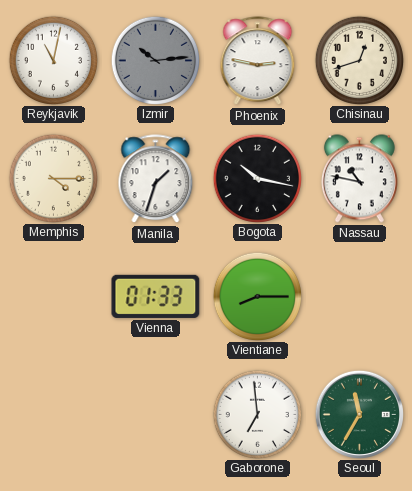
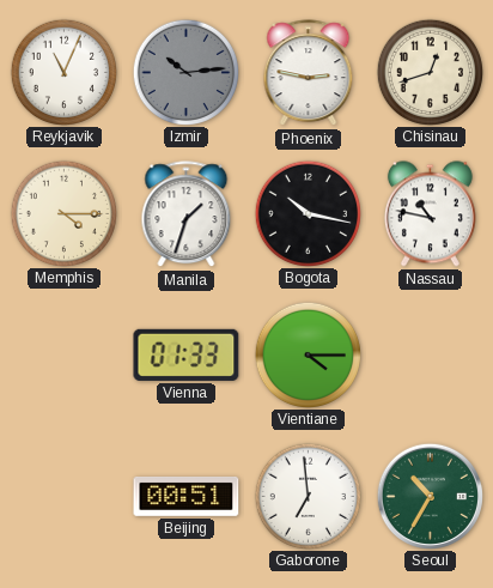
Reykjavik: 11:02 -> 11:04
Vientiane: 8:15 -> 4:15
Beijing: none -> 00:51
Seoul: 11:35 -> 10:35
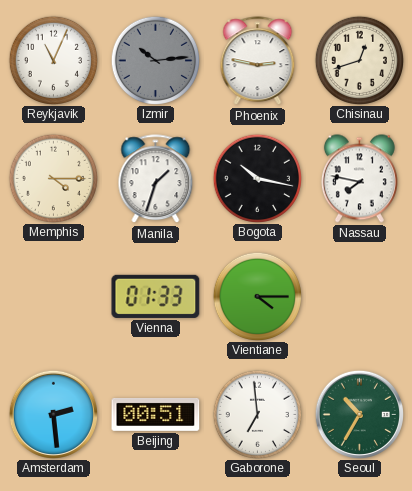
Nassau: 10:47 -> 7:47
Amsterdam: none -> 2:29
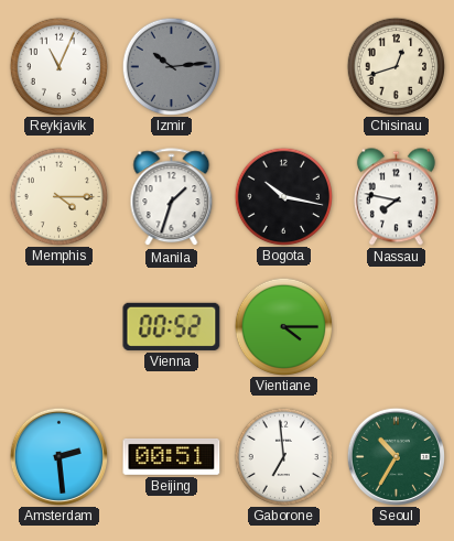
Phoenix: 2:47 -> none
Vienna: 01:33 -> 00:52
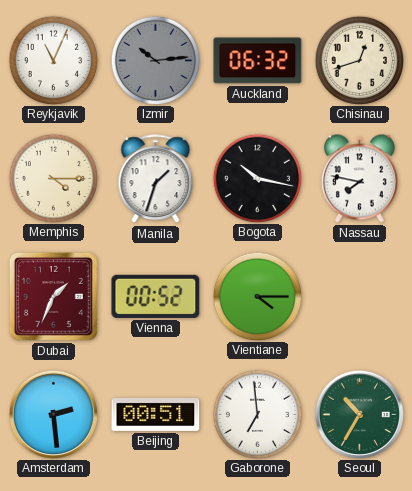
Auckland: none -> 06:32
Dubai: none -> 1:34
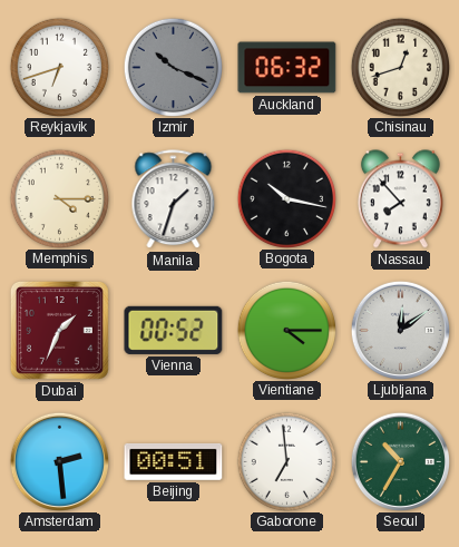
Reykjavik: 11:04 -> 6:42
Izmir: 10:14 -> 10:19
Nassau: 7:47 -> 7:53
Ljubljana: none -> 12:09
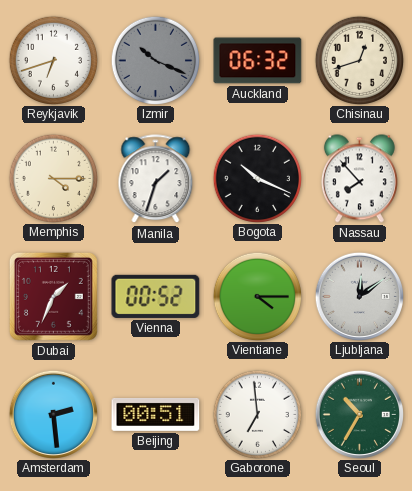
Bogota: 10:17 -> 10:19
